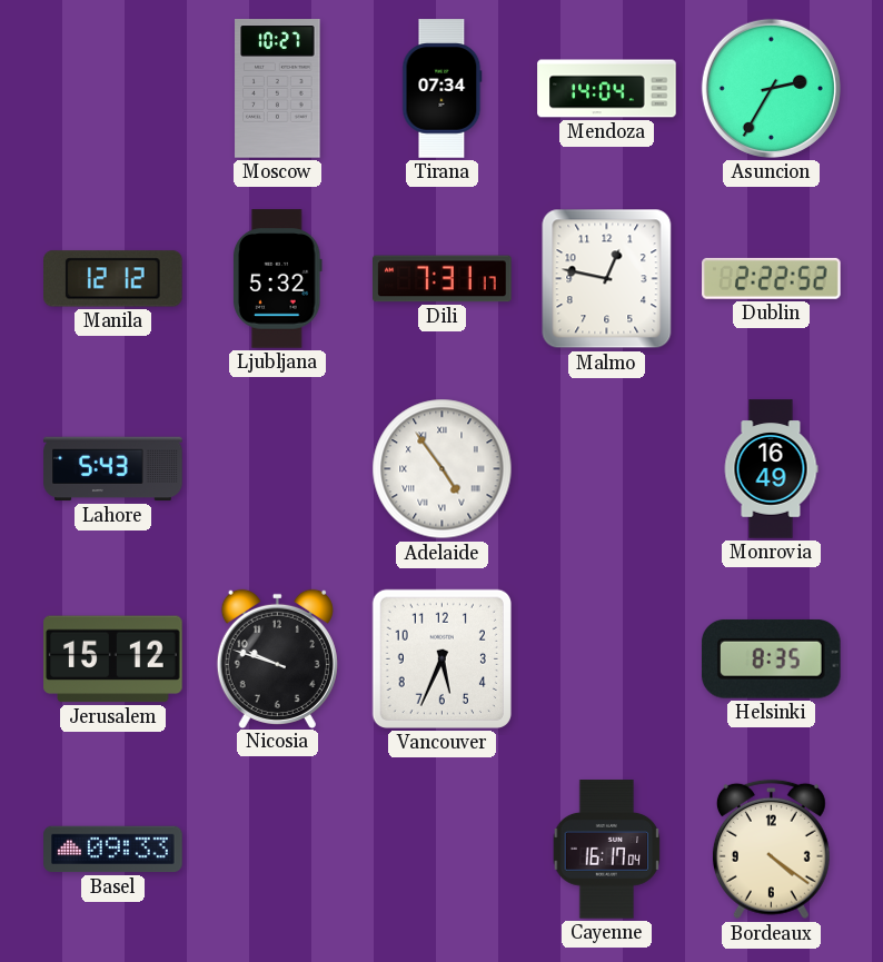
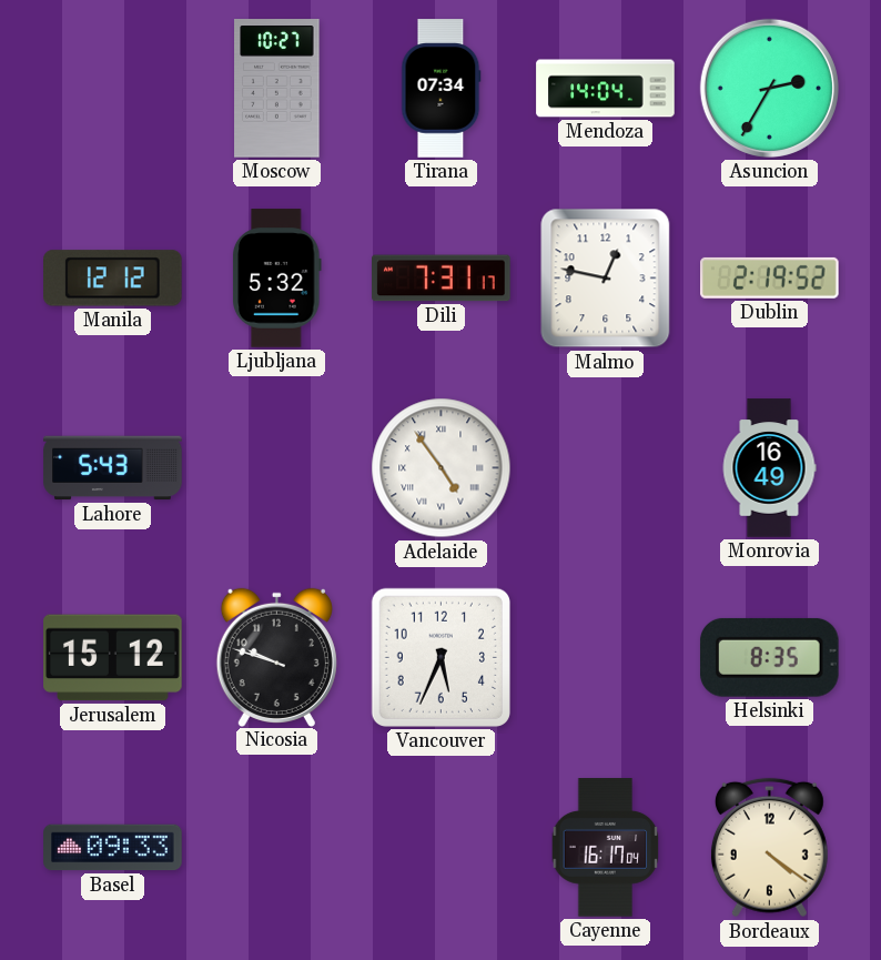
Dublin: 2:22 -> 2:19
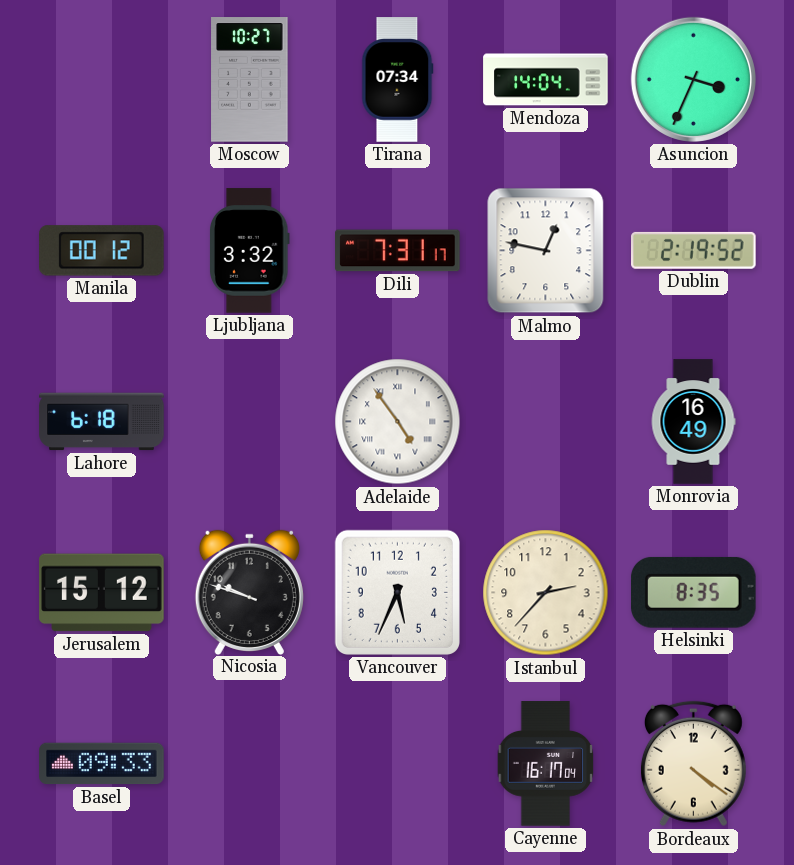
Asuncion: 2:35 -> 3:34
Manila: 12:12 -> 00:12
Ljubljana: 5:32 -> 3:32
Lahore: 5:43 -> 6:18
Istanbul: none -> 2:37
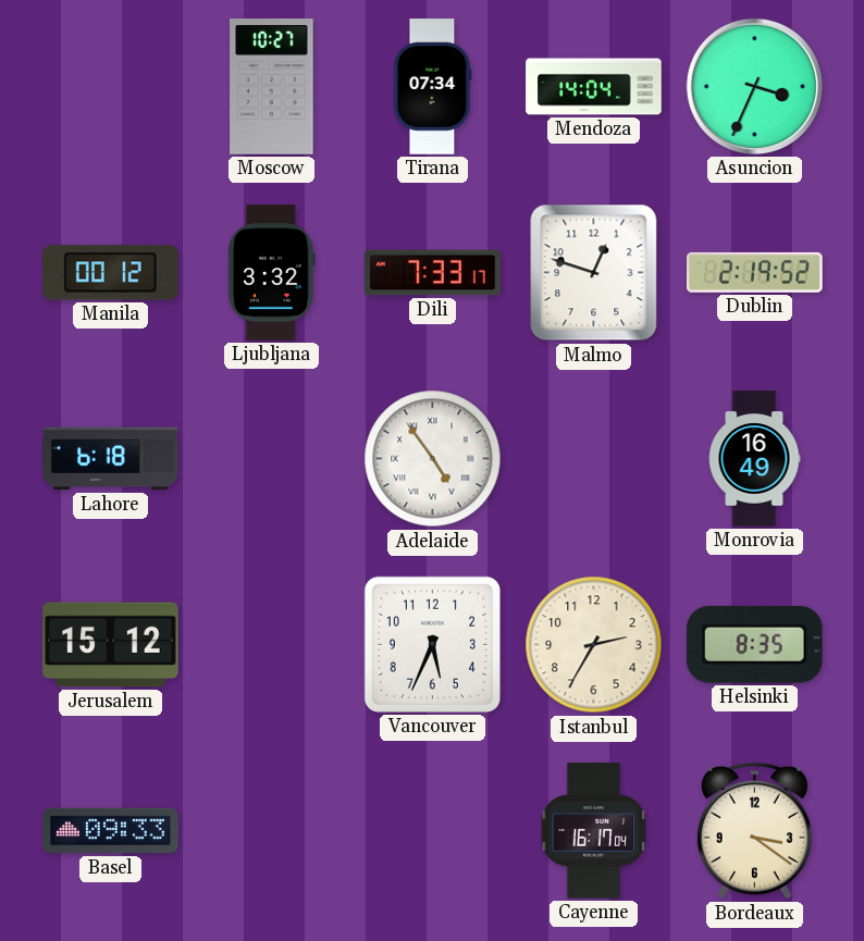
Dili: 7:31 -> 7:33
Malmo: 12:47 -> 12:48
Nicosia: 9:48 -> none
Istanbul: 2:37 -> 2:35
Bordeaux: 4:21 -> 3:21
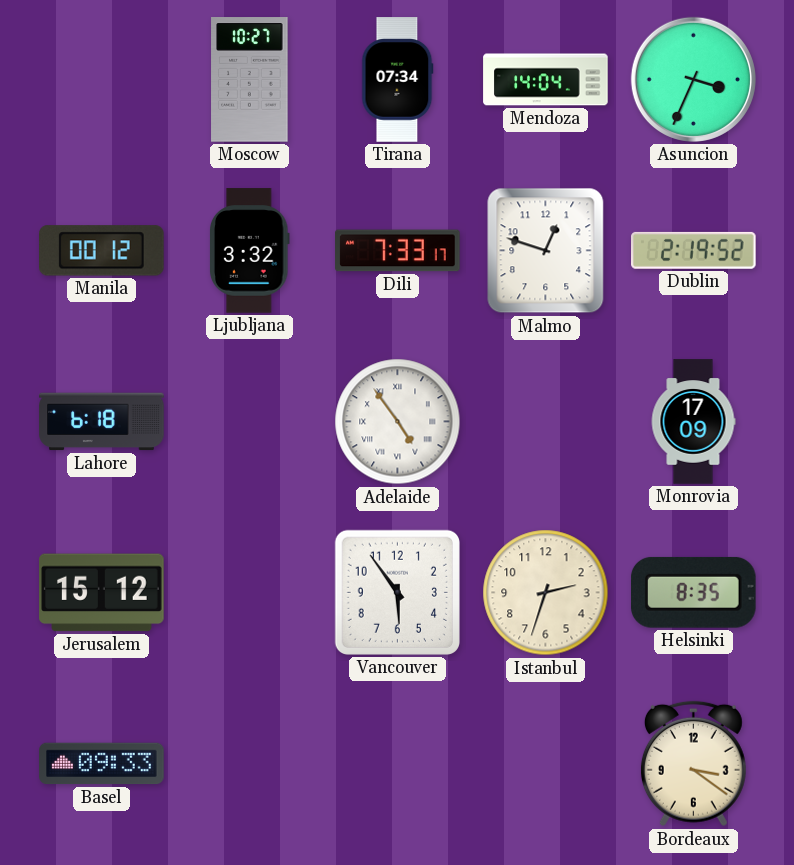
Monrovia: 16:49 -> 17:09
Vancouver: 5:34 -> 5:54
Istanbul: 2:35 -> 2:33
Cayenne: 16:17 -> none
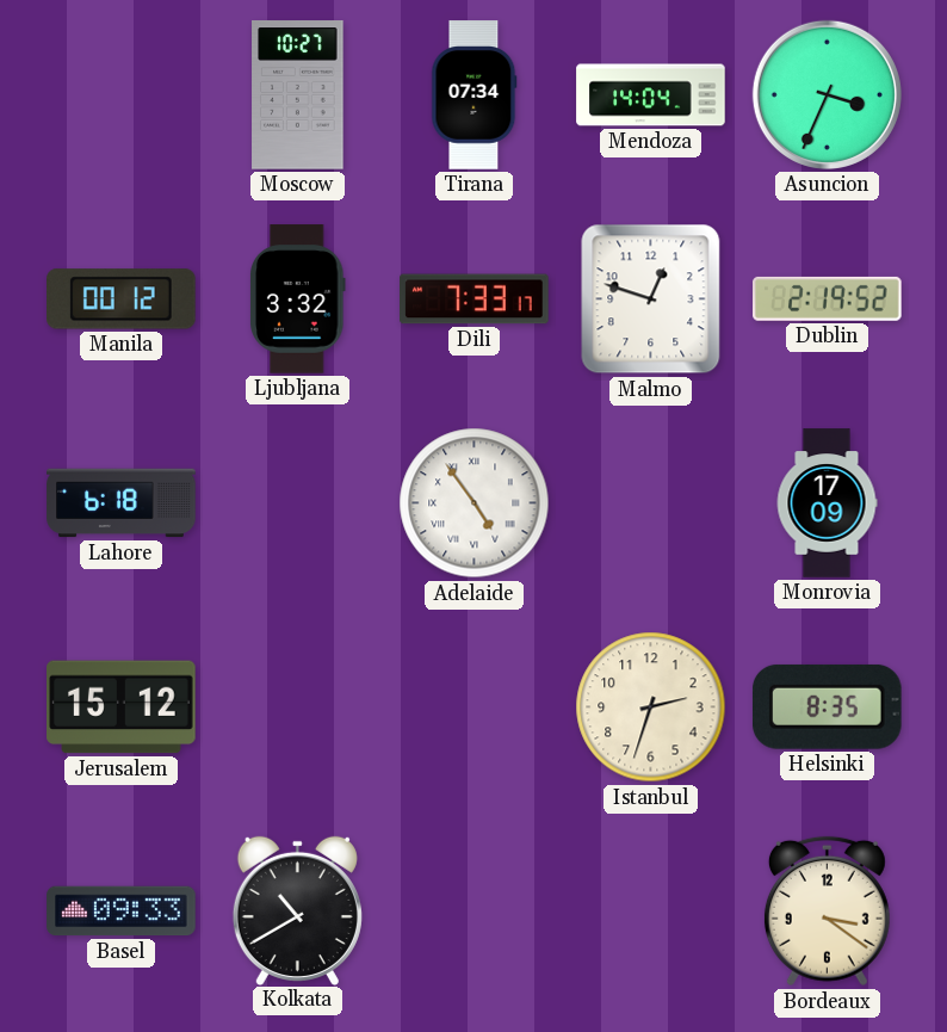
Vancouver: 5:54 -> none
Kolkata: none -> 10:40
